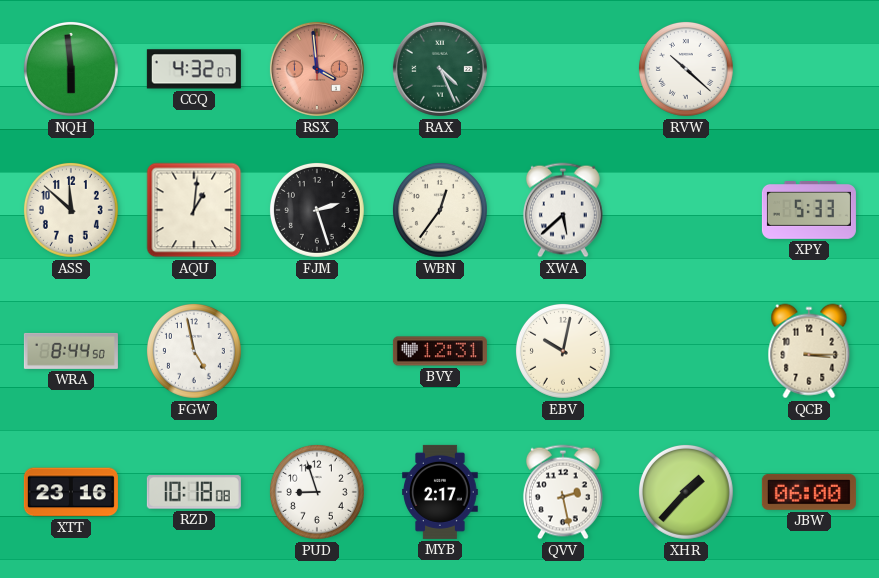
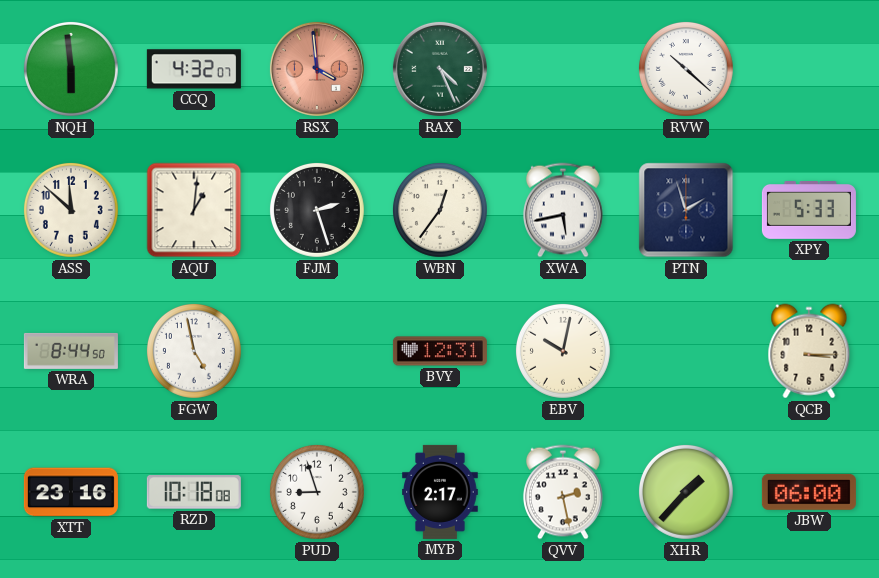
XWA: 5:38 -> 5:43
PTN: none -> 1:57
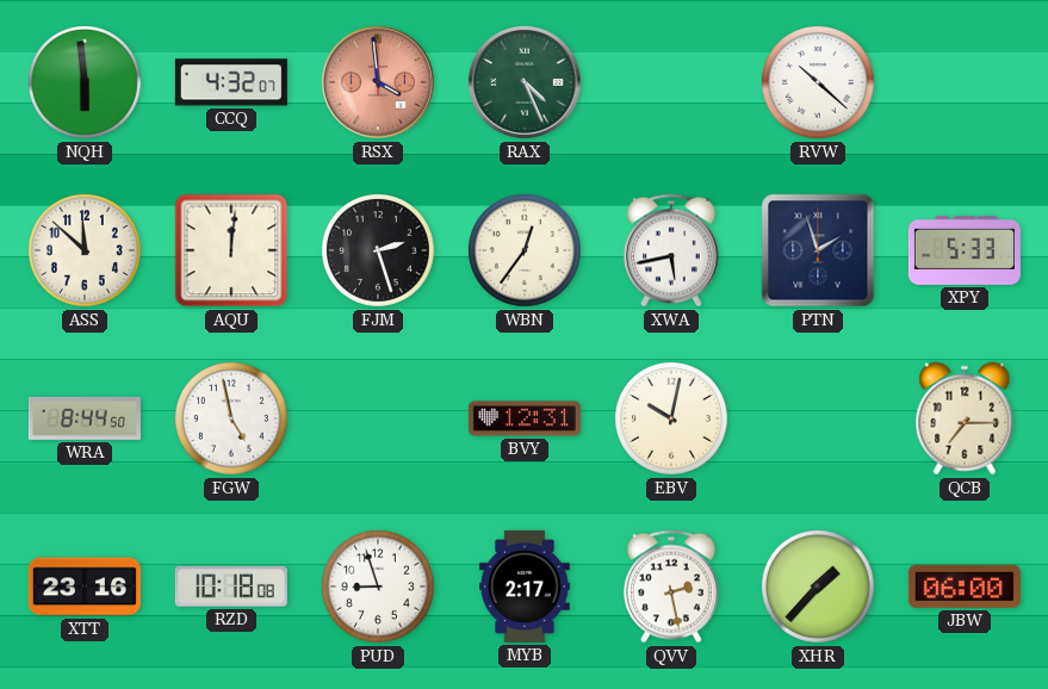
AQU: 1:01 -> 12:01
QCB: 3:15 -> 7:15
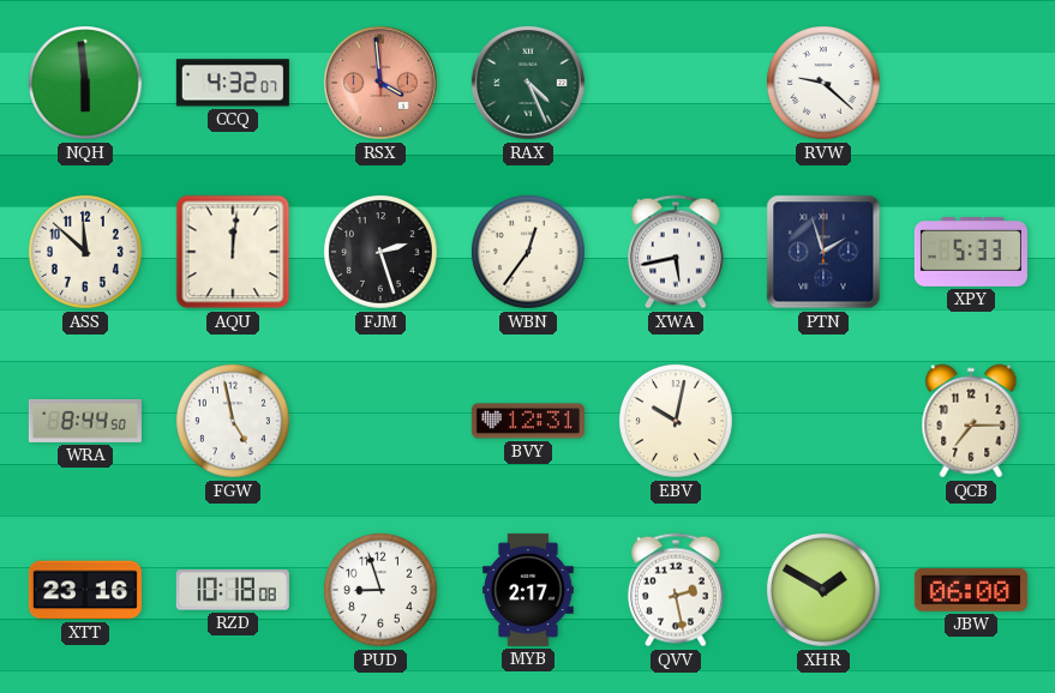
RVW: 10:22 -> 9:22
XHR: 1:37 -> 1:50
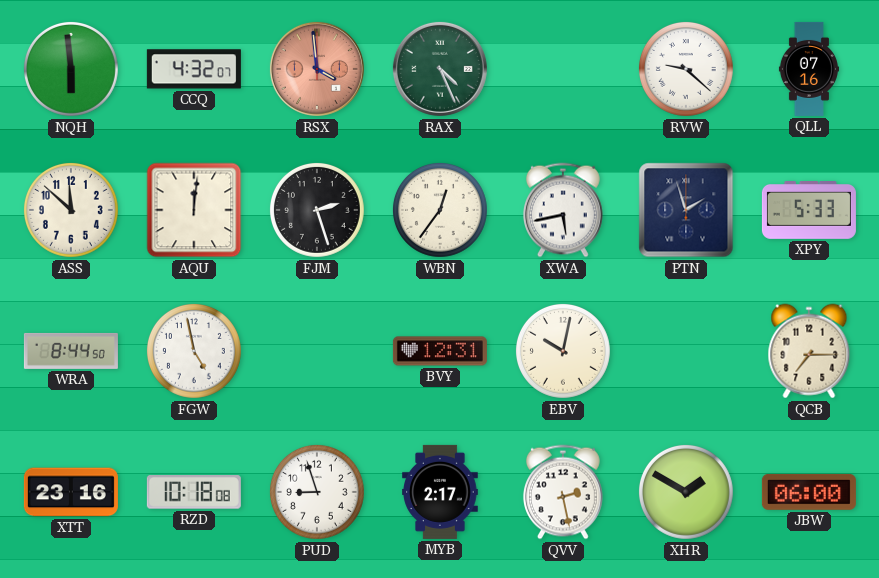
QLL: none -> 07:16
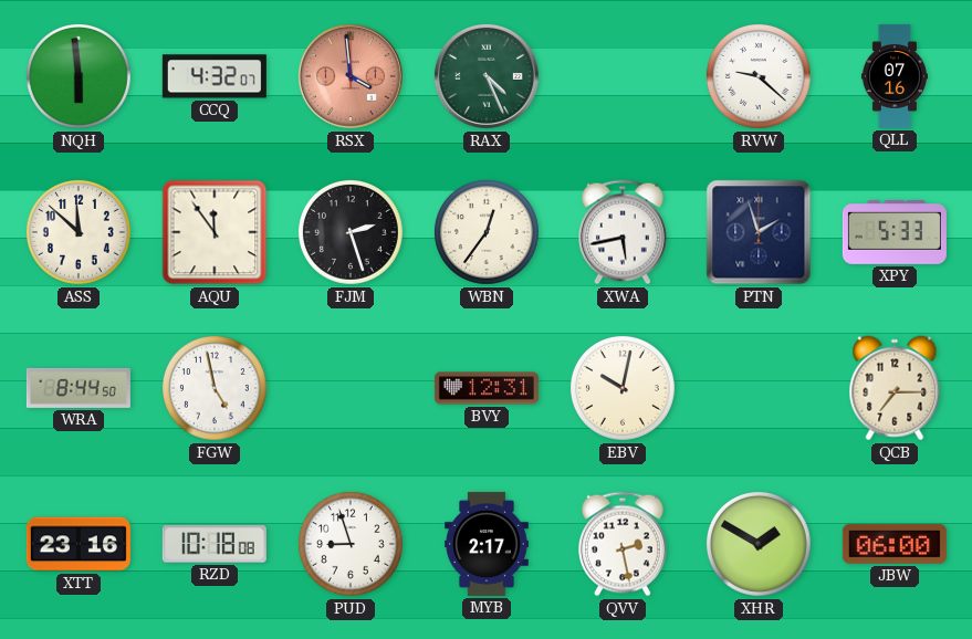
AQU: 12:01 -> 11:54
